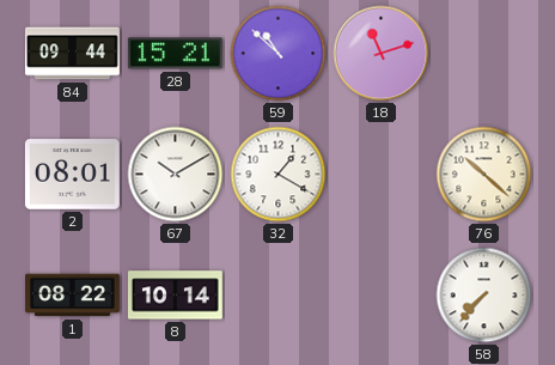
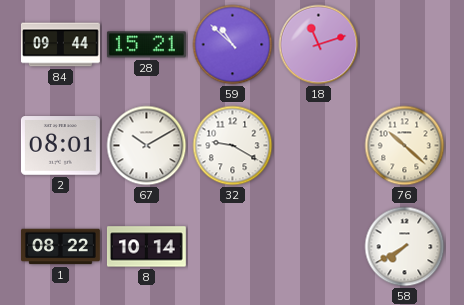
32: 1:20 -> 9:20
58: 7:37 -> 7:40
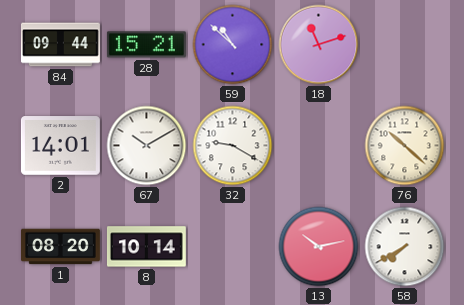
2: 08:01 -> 14:01
1: 08:22 -> 08:20
13: none -> 10:13
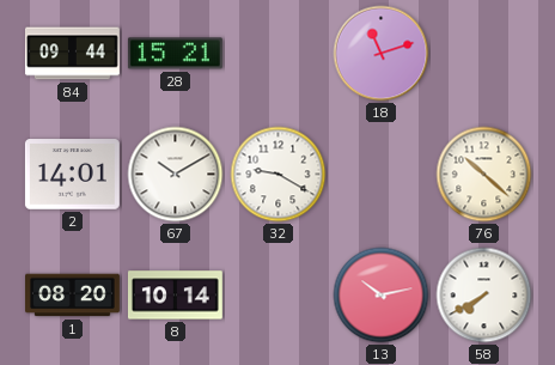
59: 10:52 -> none
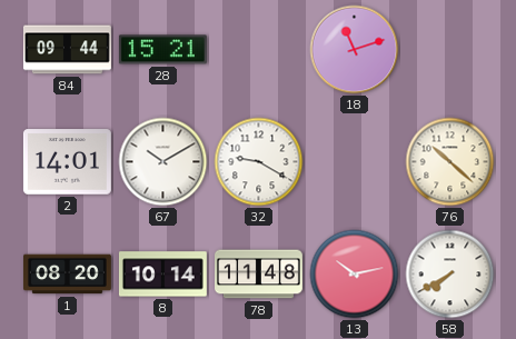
78: none -> 11:48
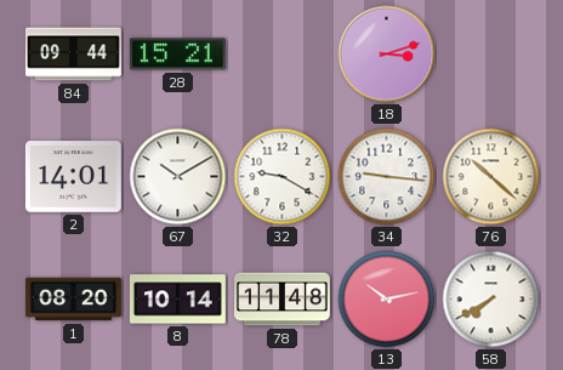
18: 11:12 -> 3:12
34: none -> 9:16
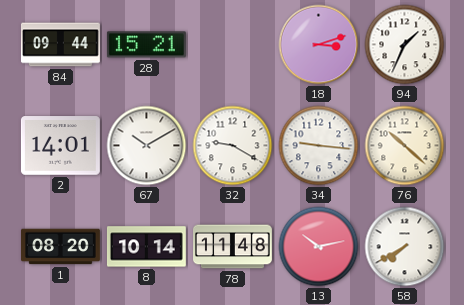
94: none -> 1:34
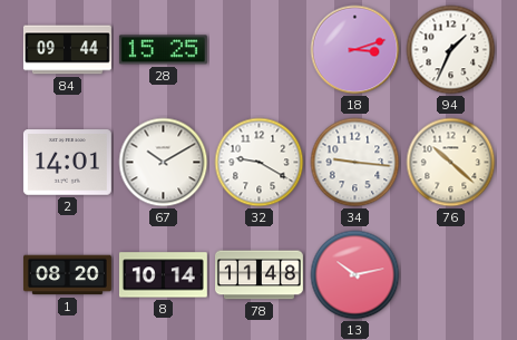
28: 15:21 -> 15:25
58: 7:40 -> none
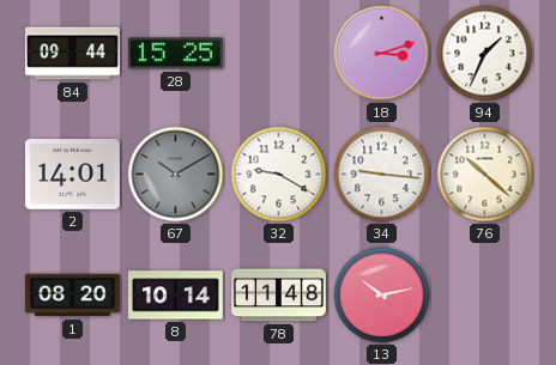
67 dial: white -> grey
